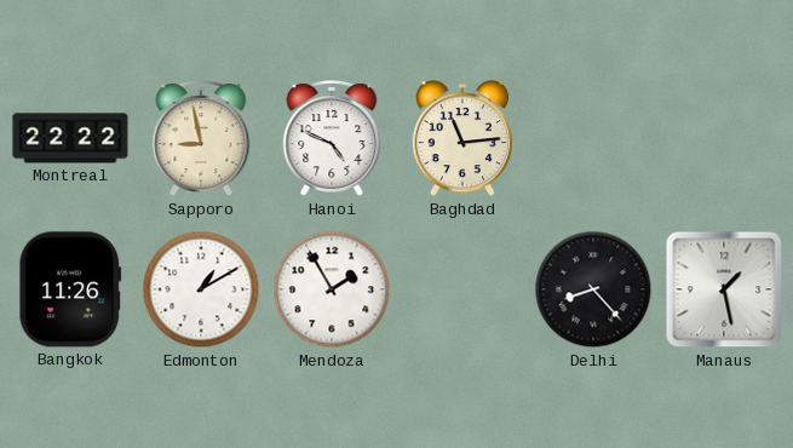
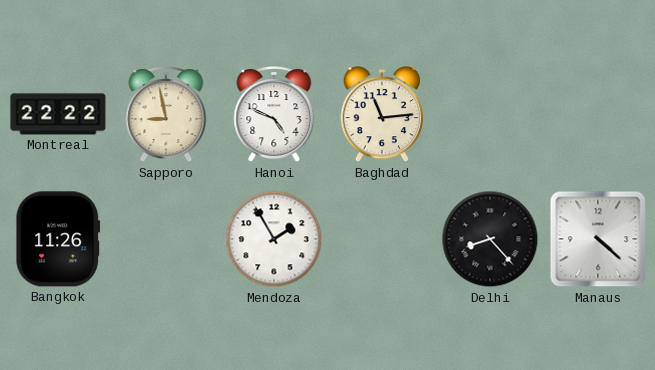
Edmonton: 1:10 -> none
Manaus: 1:28 -> 4:22
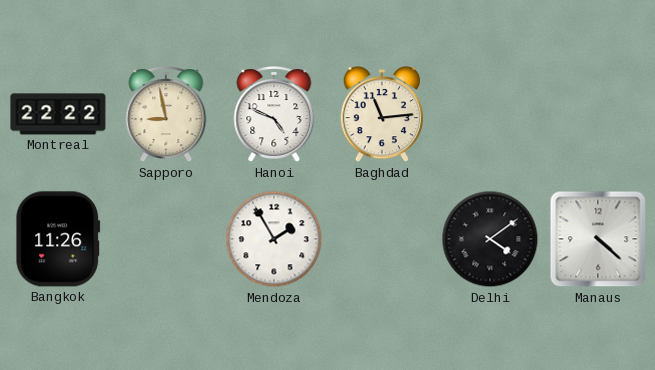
Delhi: 8:23 -> 4:09
